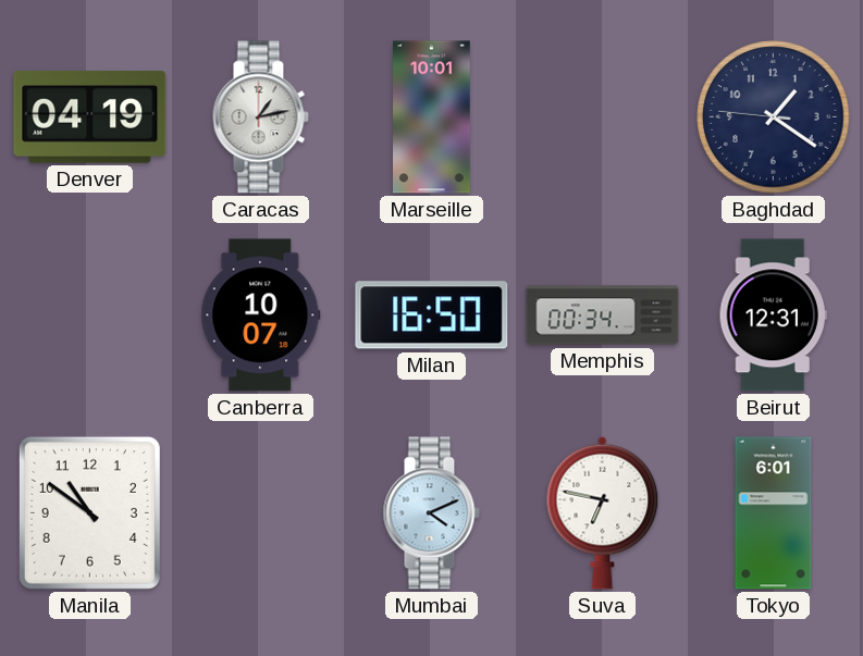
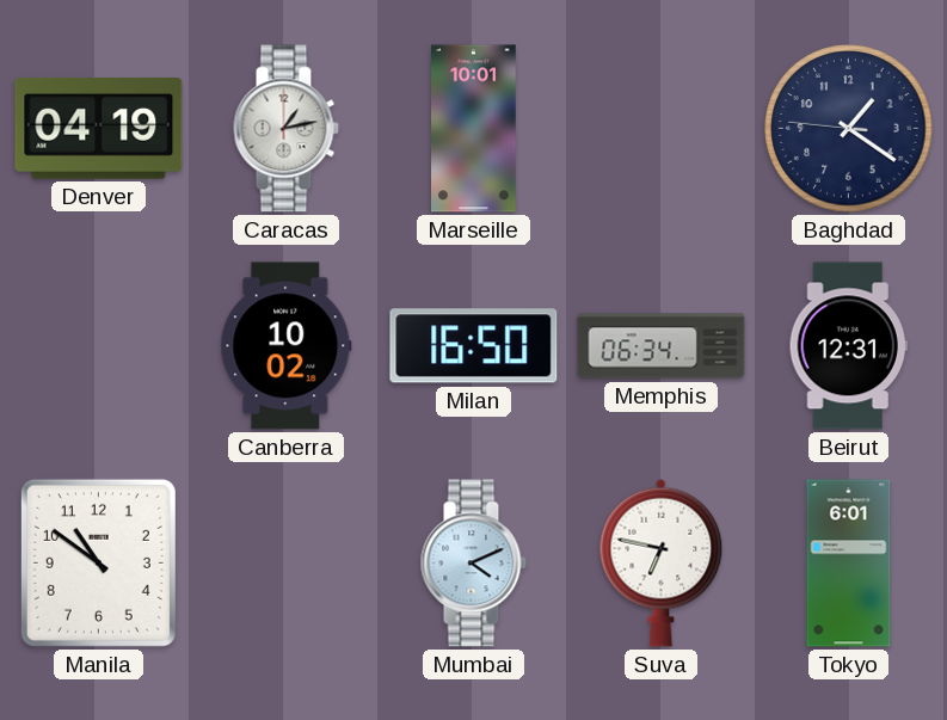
Canberra: 10:07 -> 10:02
Memphis: 00:34 -> 06:34
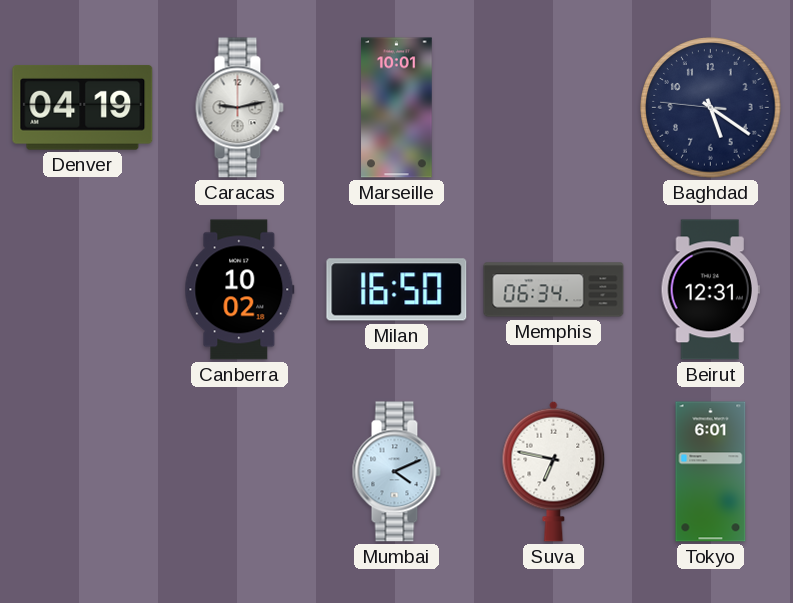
Caracas: 1:13 -> 9:13
Baghdad: 1:20 -> 5:20
Manila: 10:51 -> none
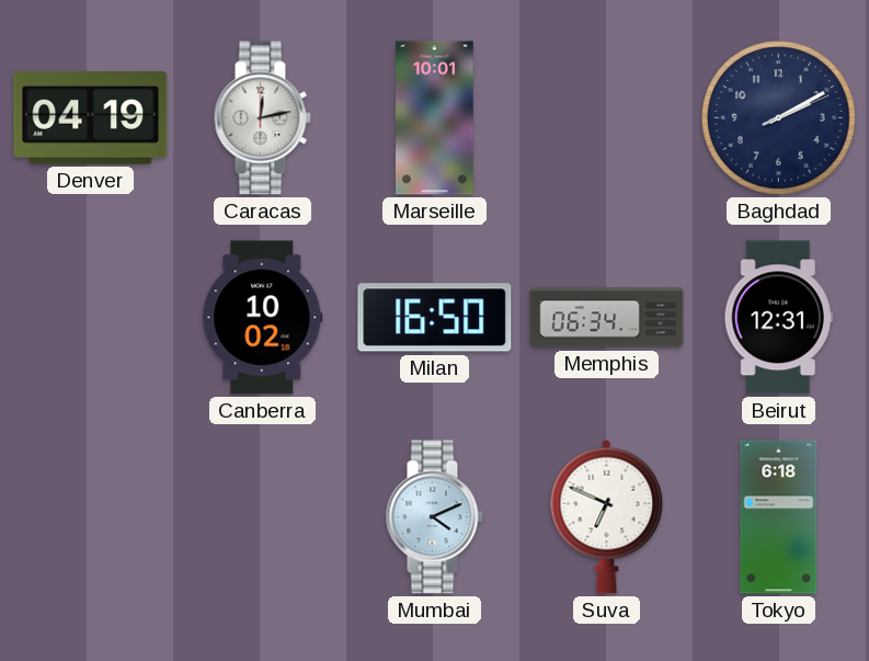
Caracas: 9:13 -> 12:13
Baghdad: 5:20 -> 2:10
Suva: 6:47 -> 6:49
Tokyo: 6:01 -> 6:18
